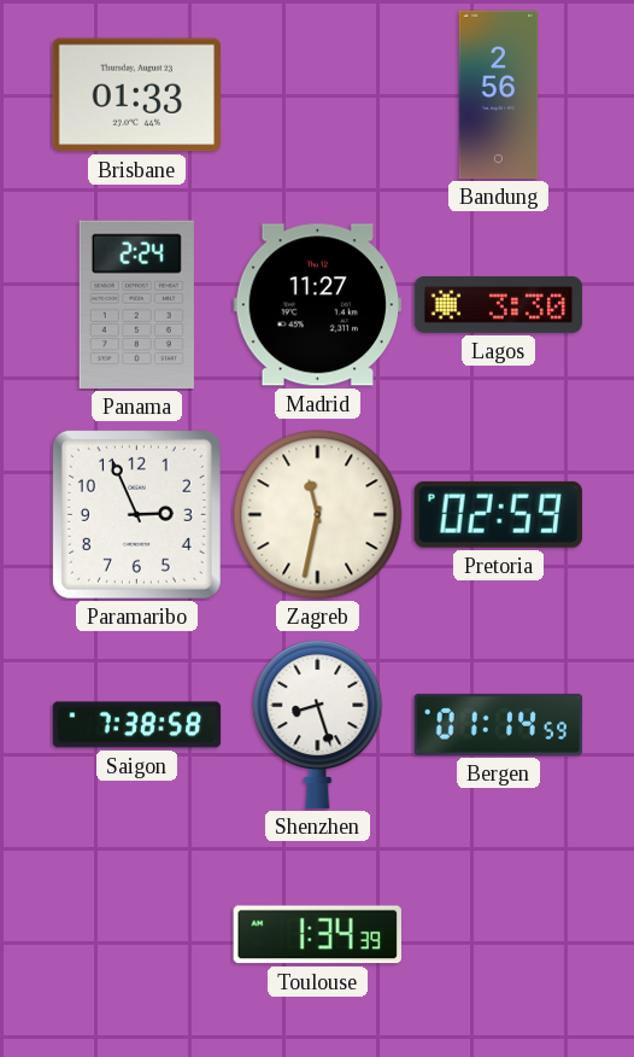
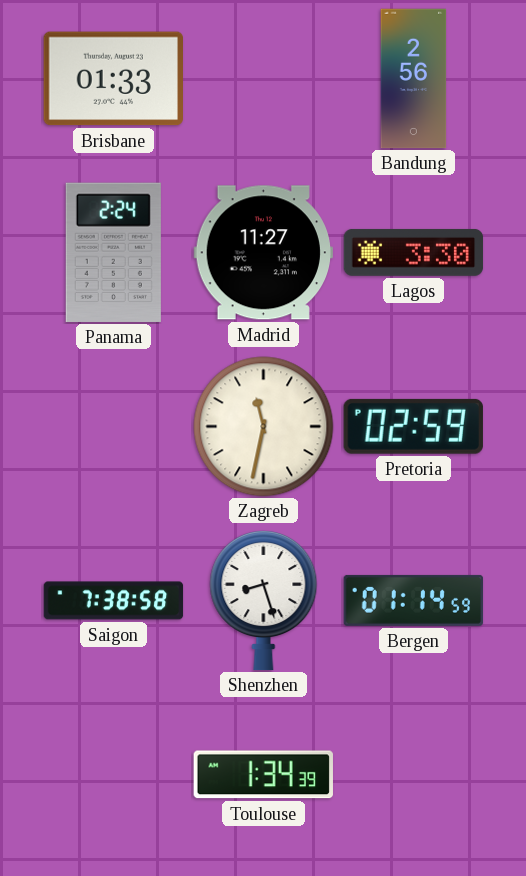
Paramaribo: 2:56 -> none
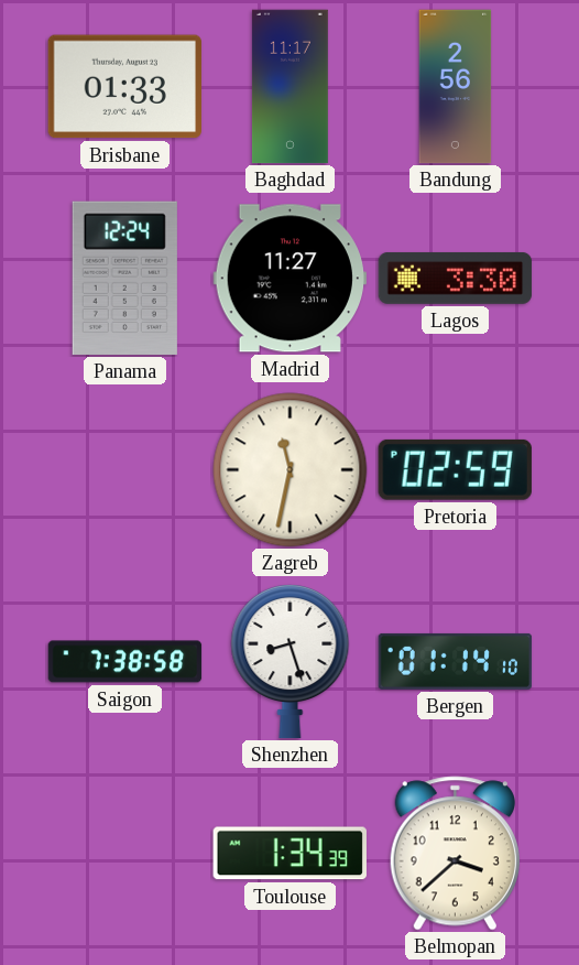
Baghdad: none -> 11:17
Panama: 2:24 -> 12:24
Bergen: 01:14:59 -> 01:14:10
Belmopan: none -> 3:38
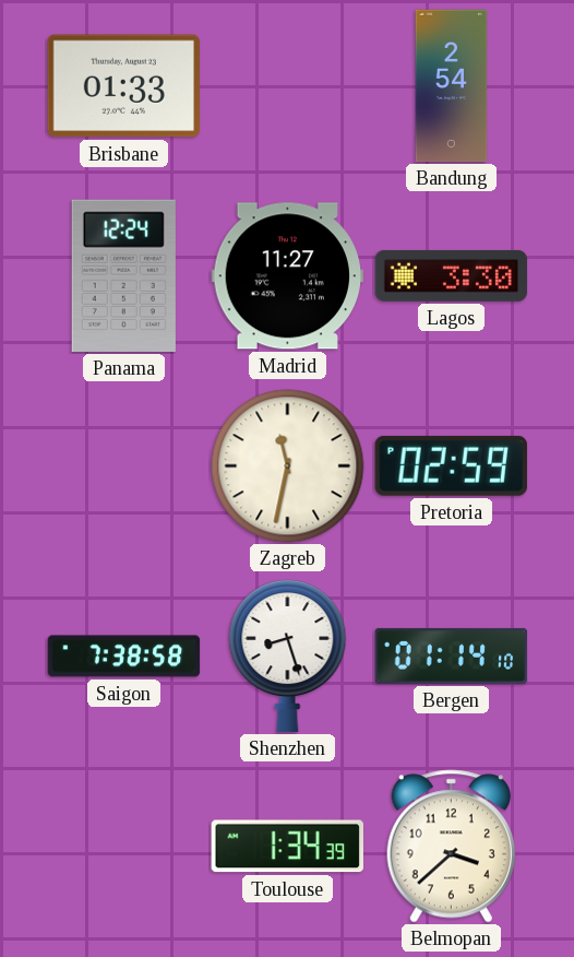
Baghdad: 11:17 -> none
Bandung: 2:56 -> 2:54
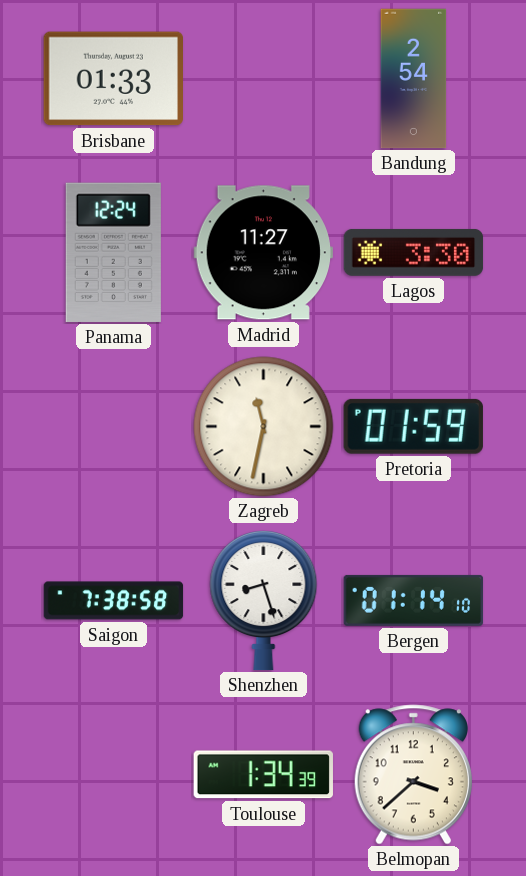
Pretoria: 02:59 -> 01:59
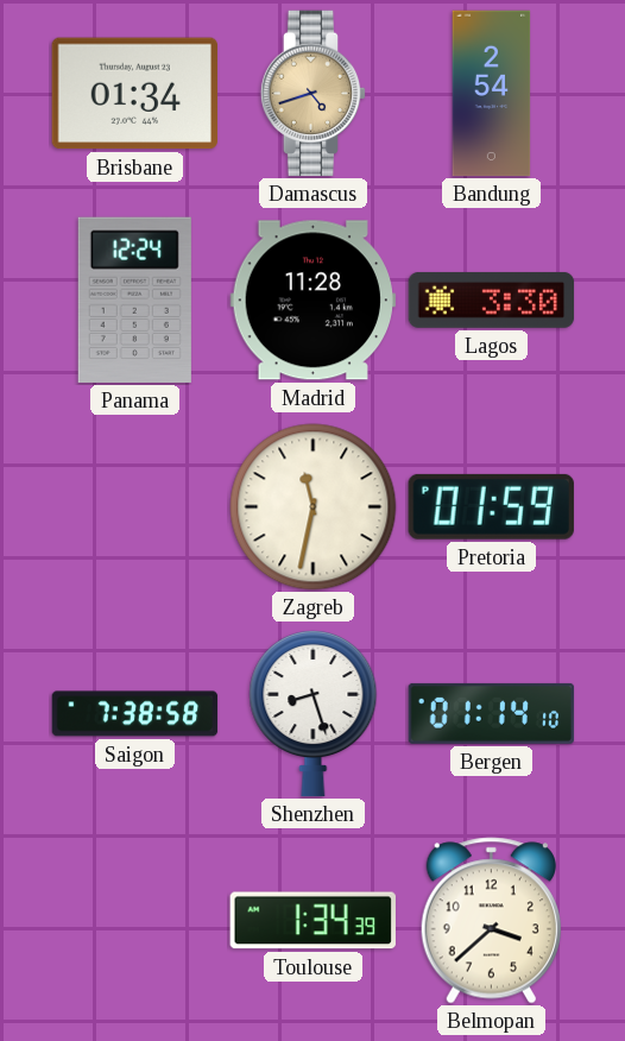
Brisbane: 01:33 -> 01:34
Damascus: none -> 4:42
Madrid: 11:27 -> 11:28
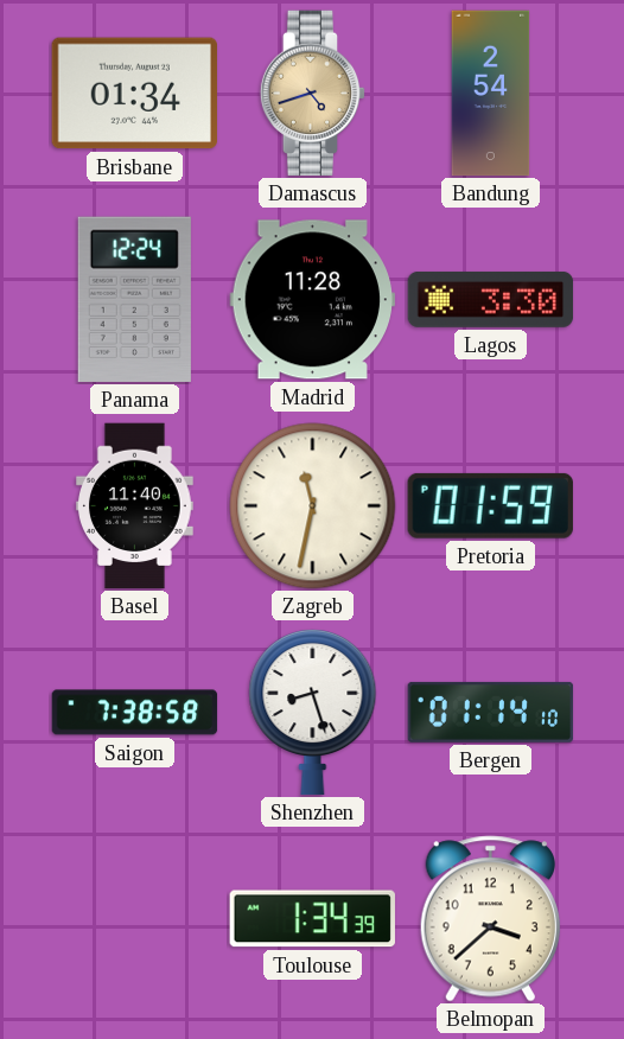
Basel: none -> 11:40
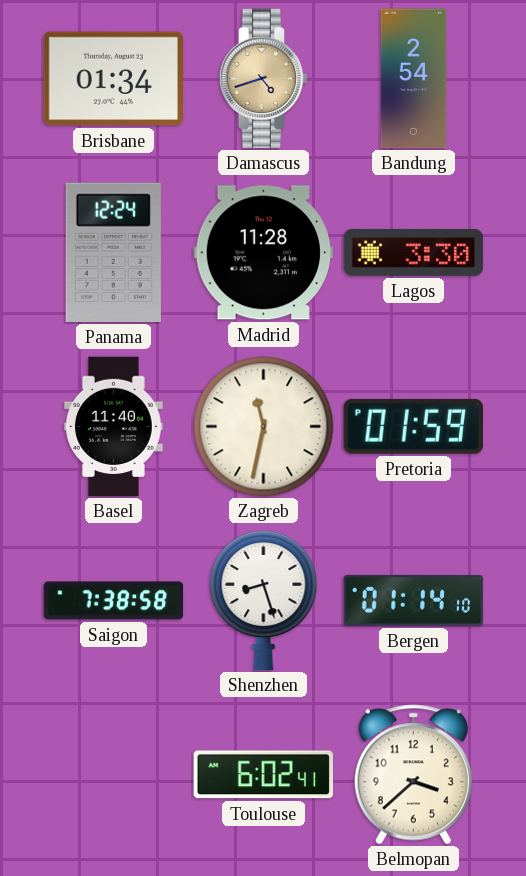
Toulouse: 1:34 -> 6:02
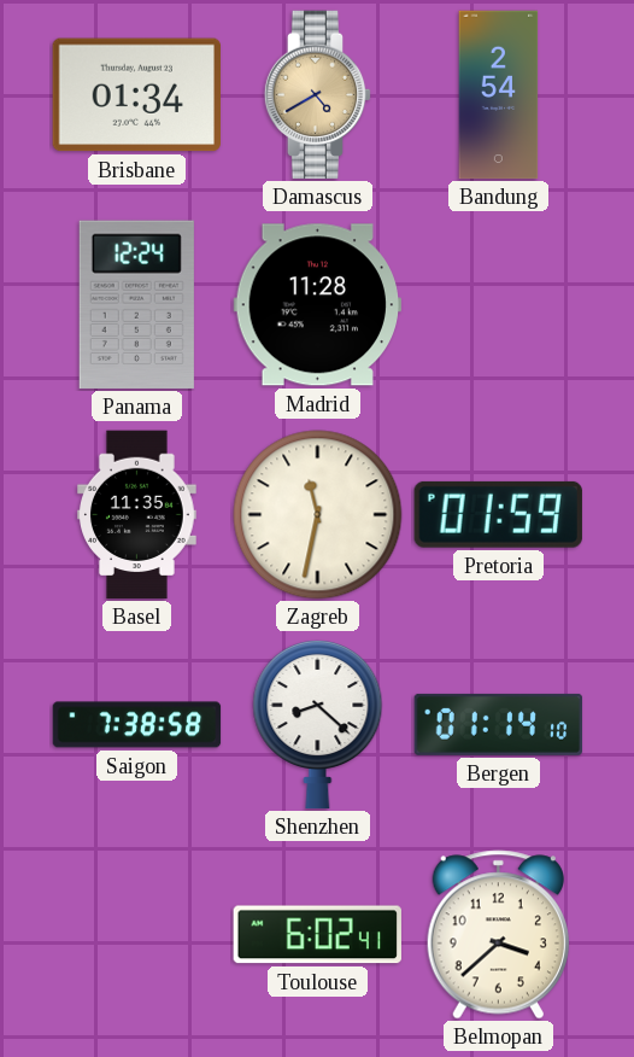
Damascus: 4:42 -> 4:40
Lagos: 3:30 -> none
Basel: 11:40 -> 11:35
Shenzhen: 8:27 -> 8:22
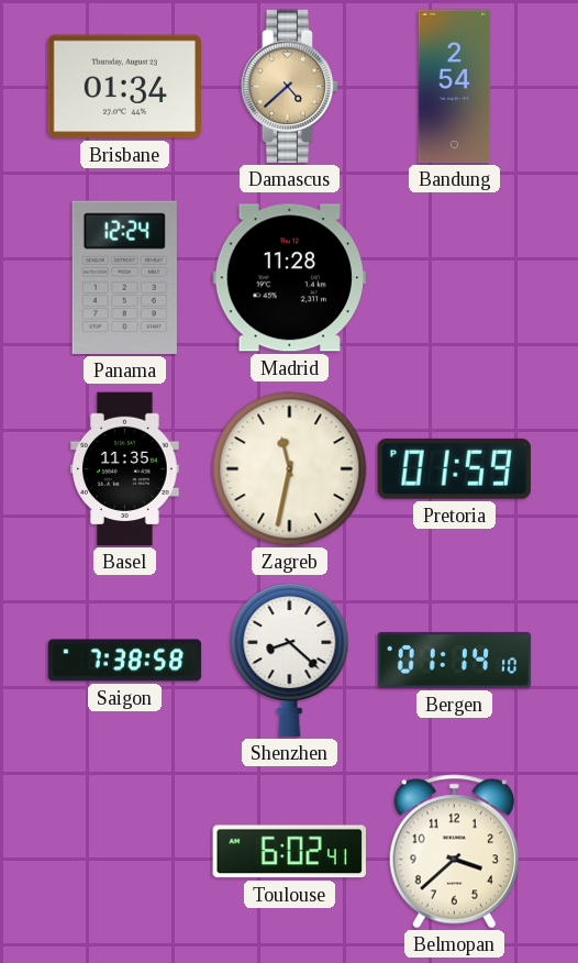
Damascus: 4:40 -> 4:38
